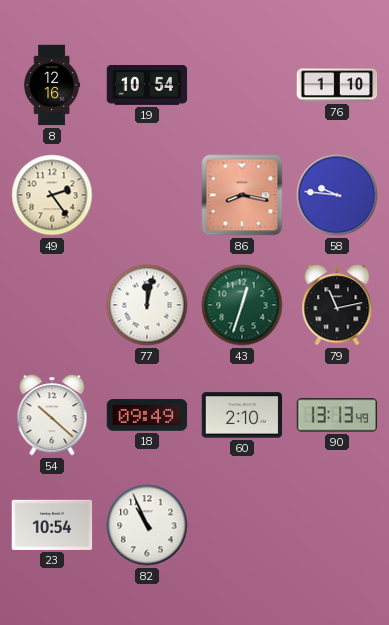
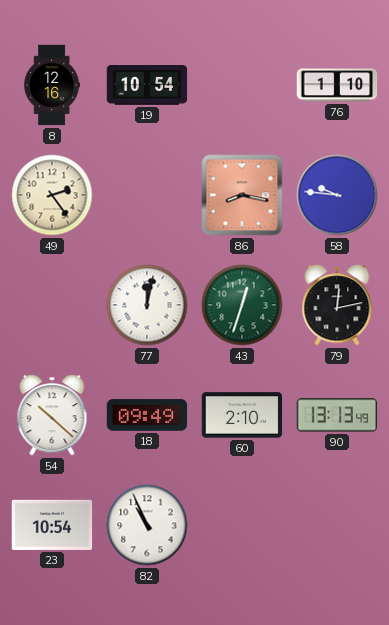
79: 11:13 -> 12:13
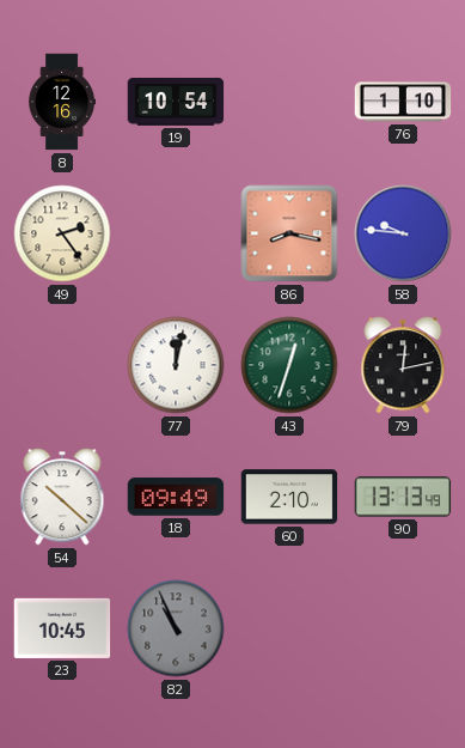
23: 10:54 -> 10:45
82 dial: white -> grey
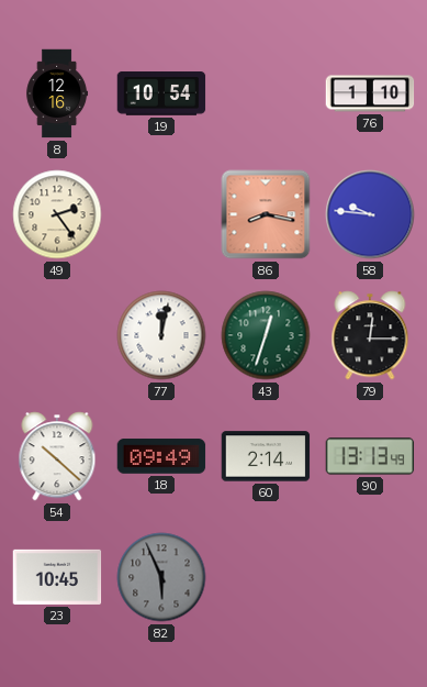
79: 12:13 -> 12:15
60: 2:10 -> 2:14
82: 10:56 -> 5:56
